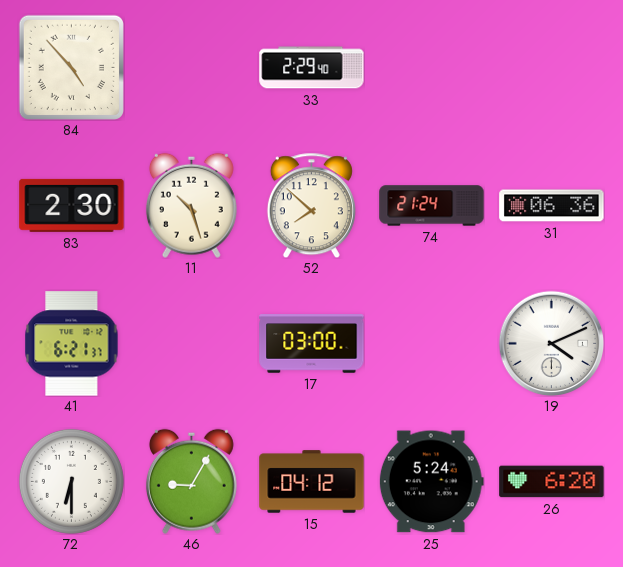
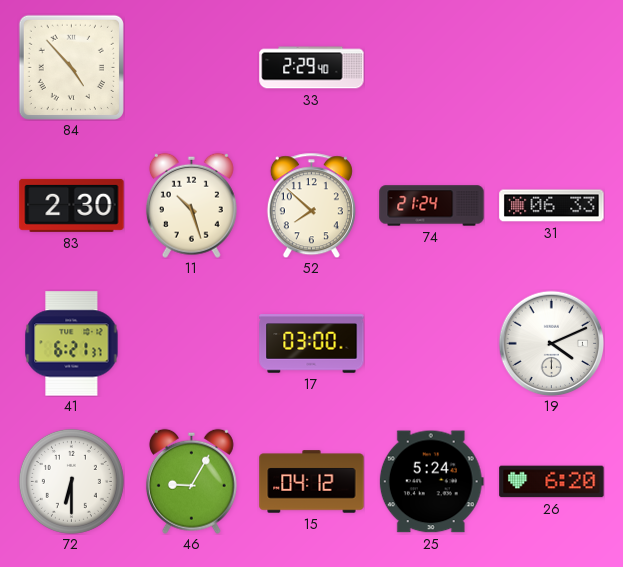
31: 06:36 -> 06:33
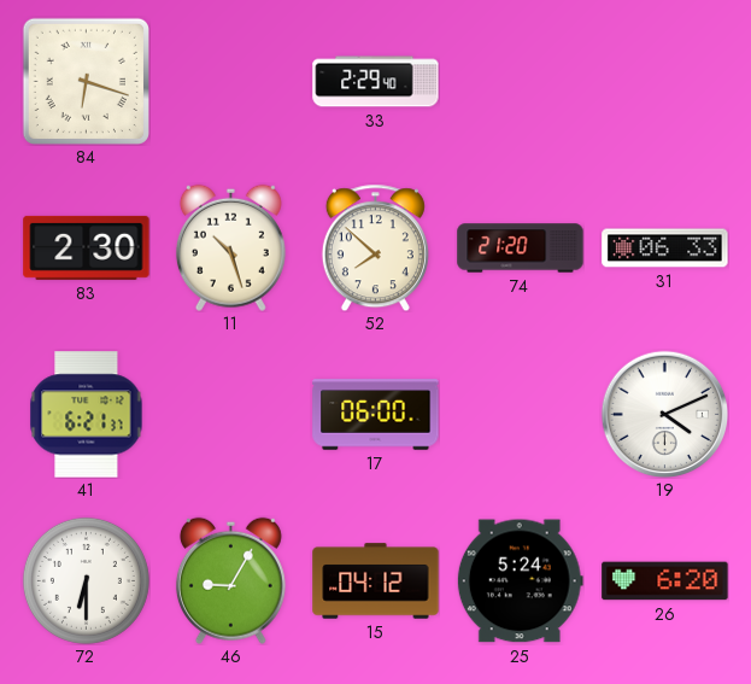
84: 4:53 -> 6:18
74: 21:24 -> 21:20
17: 03:00 -> 06:00
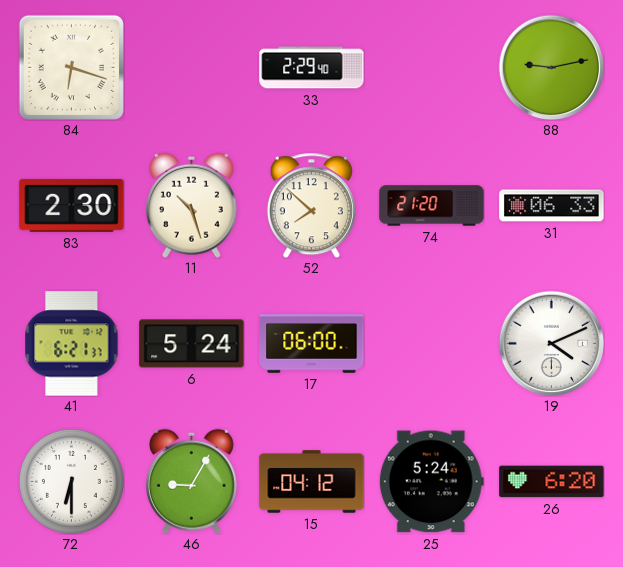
88: none -> 9:13
6: none -> 5:24
